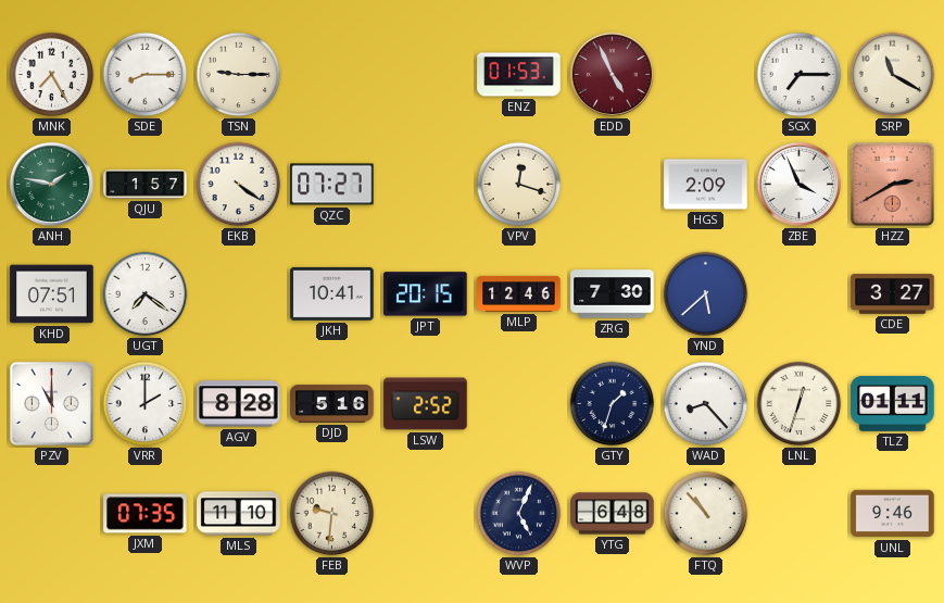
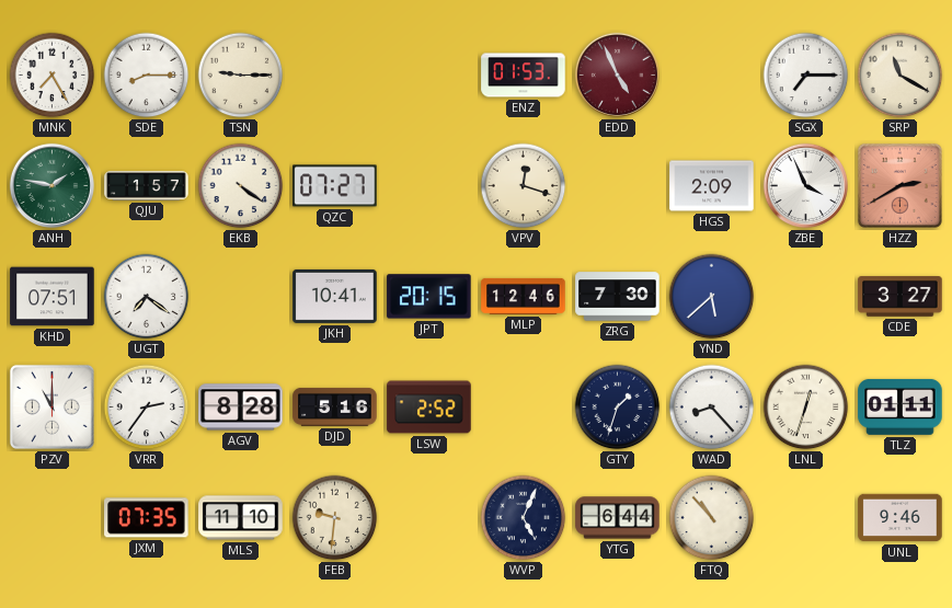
VRR: 2:00 -> 2:36
YTG: 6:48 -> 6:44
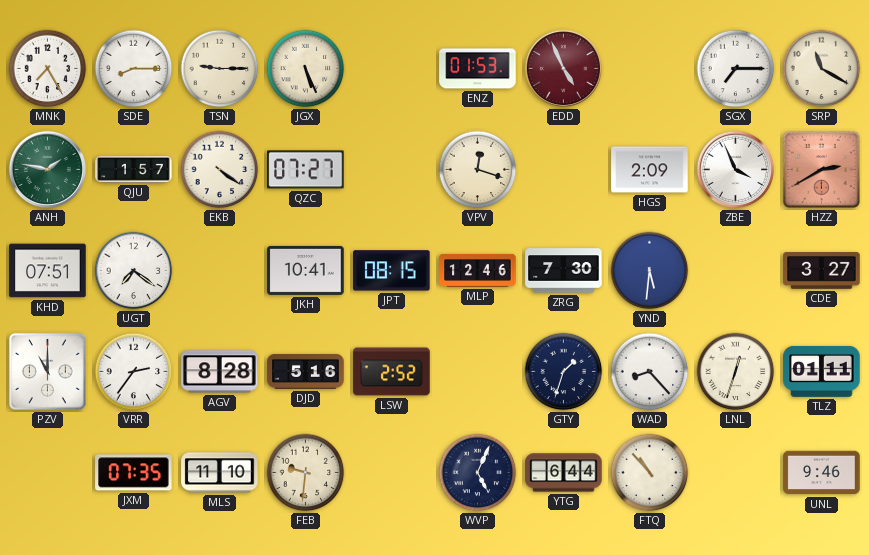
JGX: none -> 5:26
JPT: 20:15 -> 08:15
YND: 5:38 -> 5:31
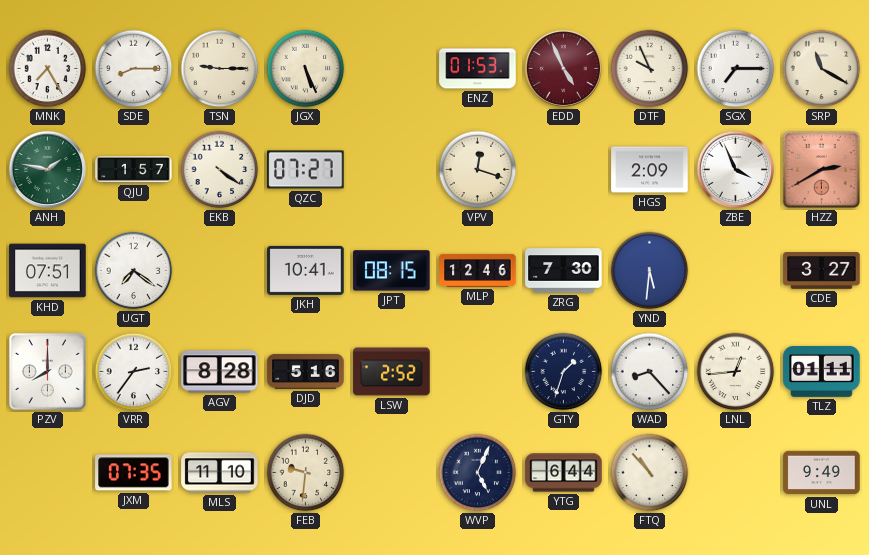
DTF: none -> 9:56
PZV: 11:00 -> 8:00
LNL: 12:33 -> 12:44
UNL: 9:46 -> 9:49
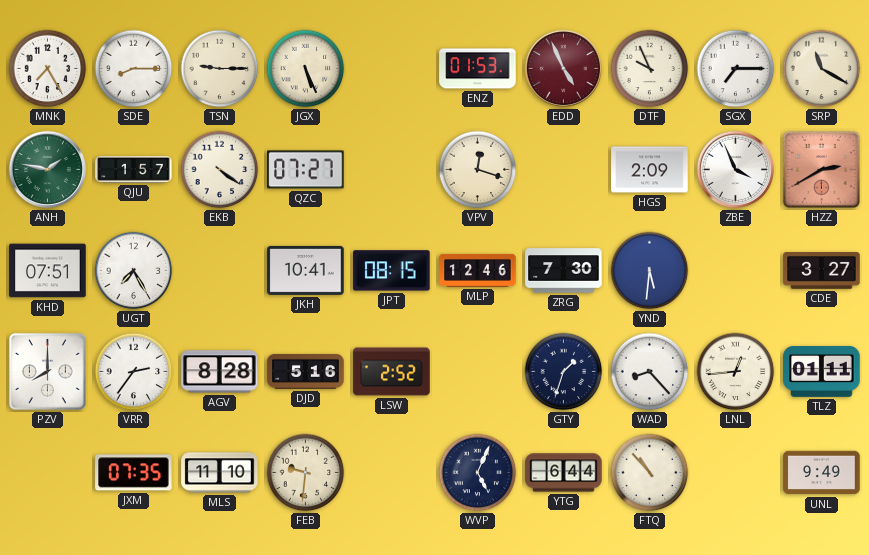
UGT: 7:21 -> 7:25
